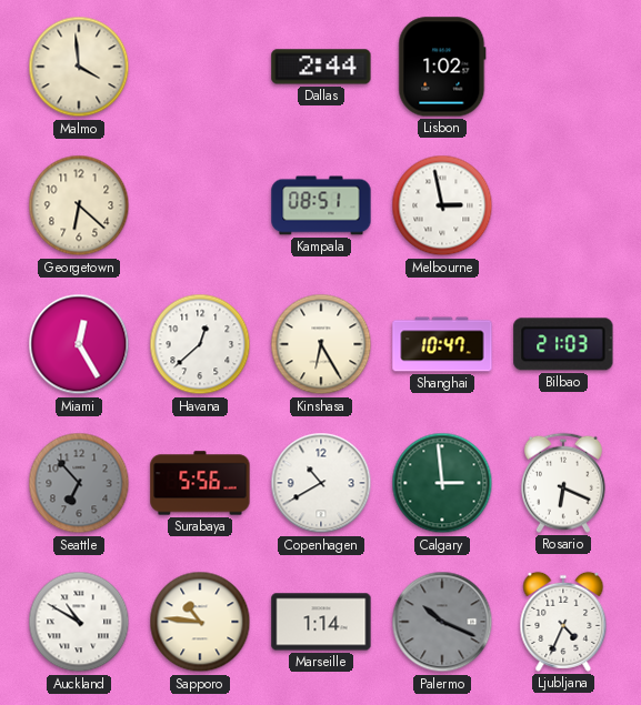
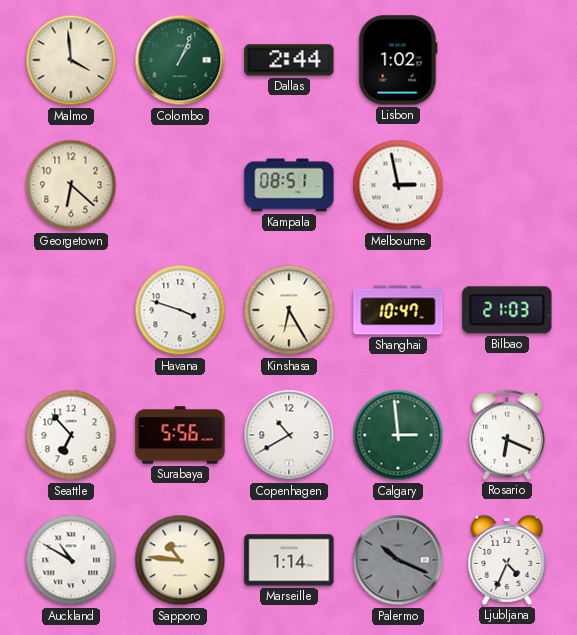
Colombo: none -> 1:04
Miami: 12:25 -> none
Havana: 12:38 -> 3:48
Seattle dial: grey -> white
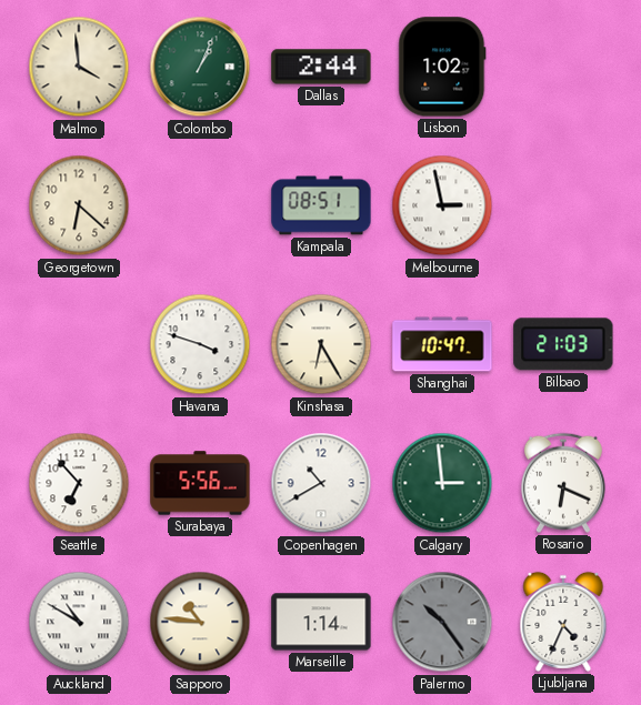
Palermo: 10:19 -> 10:24
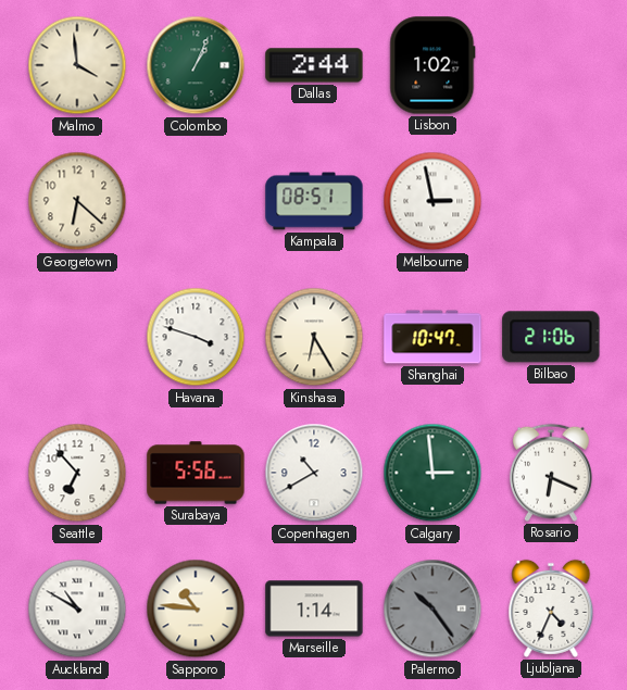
Bilbao: 21:03 -> 21:06
